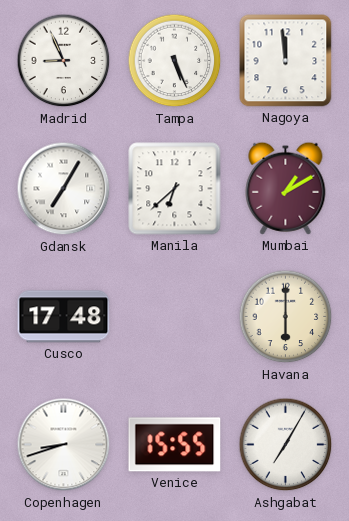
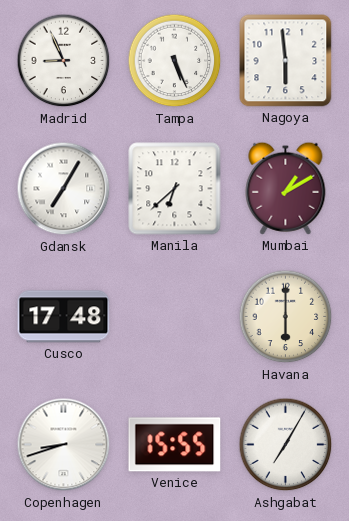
Nagoya: 11:59 -> 5:59
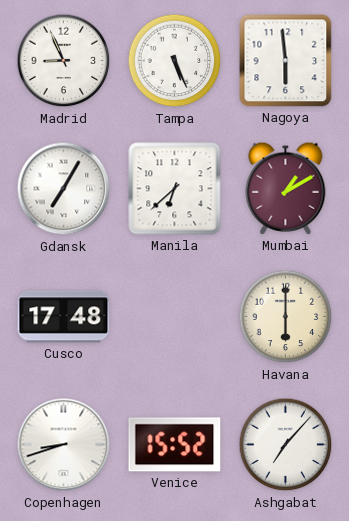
Venice: 15:55 -> 15:52
Ashgabat: 7:05 -> 7:07
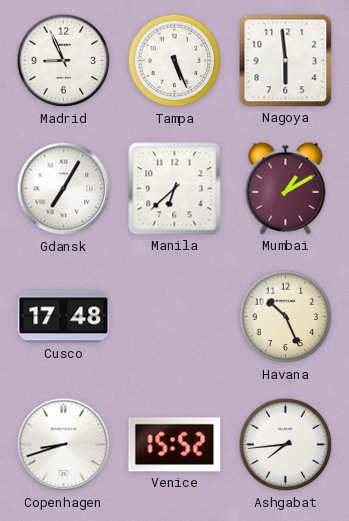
Havana: 6:00 -> 10:26
Ashgabat: 7:07 -> 7:44
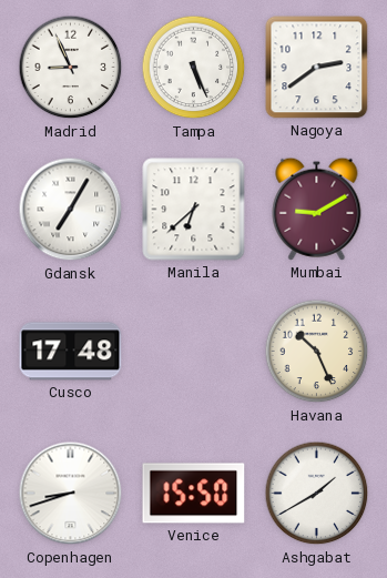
Nagoya: 5:59 -> 2:39
Mumbai: 1:10 -> 9:10
Venice: 15:52 -> 15:50
Ashgabat: 7:44 -> 1:40
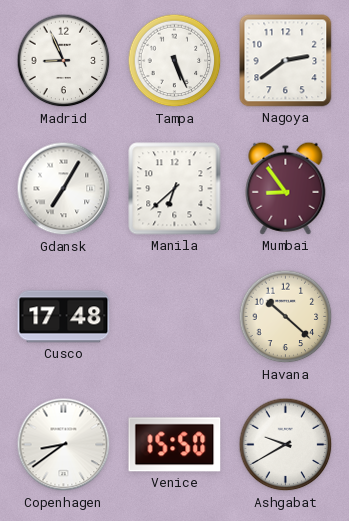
Mumbai: 9:10 -> 8:54
Havana: 10:26 -> 10:22
Copenhagen: 8:42 -> 8:39
Ashgabat: 1:40 -> 9:40
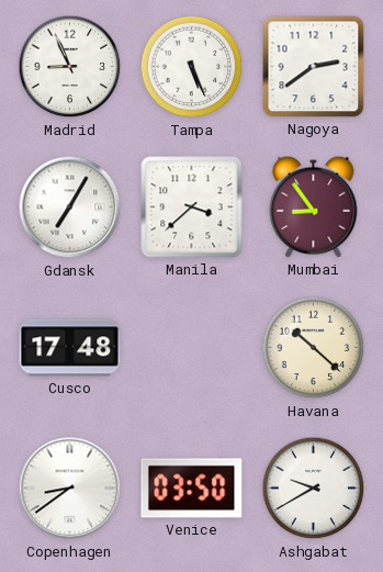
Manila: 6:38 -> 3:38
Venice: 15:50 -> 03:50
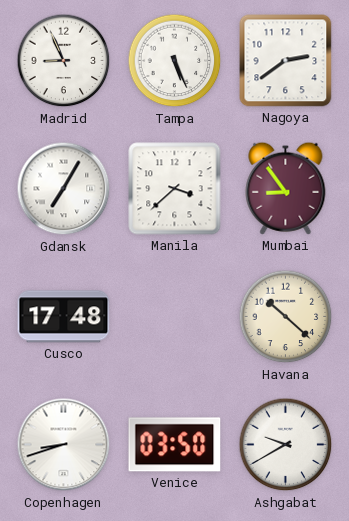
Copenhagen: 8:39 -> 8:42
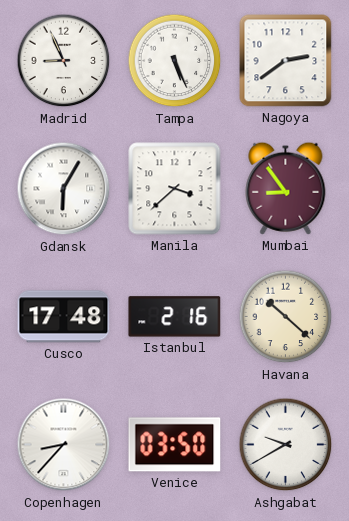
Gdansk: 7:05 -> 6:05
Istanbul: none -> 2:16
Copenhagen: 8:42 -> 8:37
